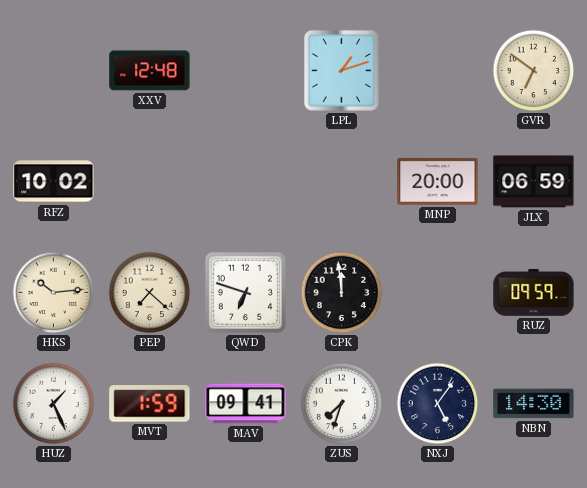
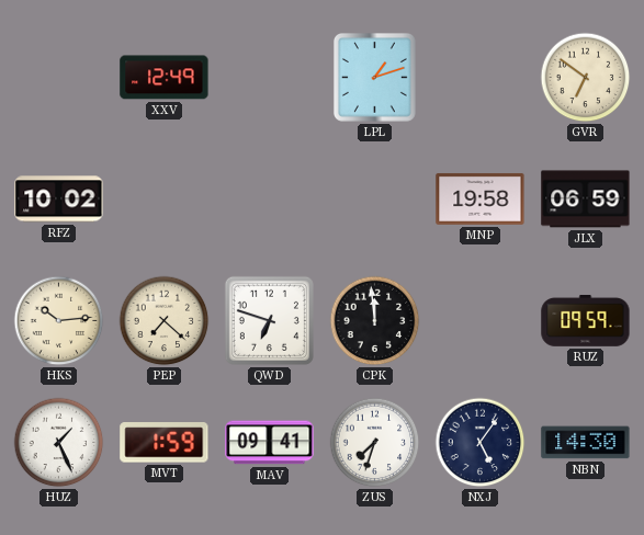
XXV: 12:48 -> 12:49
MNP: 20:00 -> 19:58
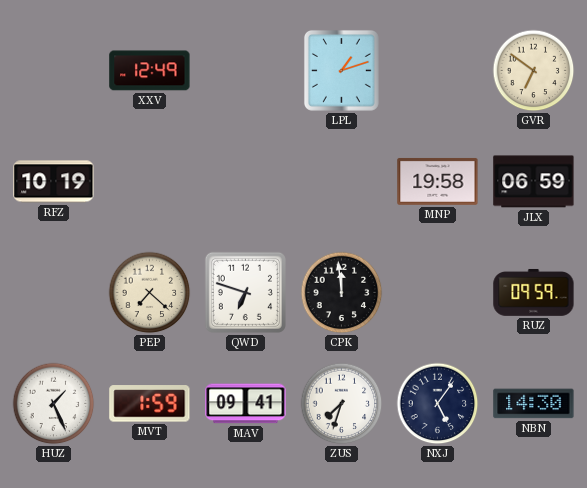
RFZ: 10:02 -> 10:19
HKS: 10:14 -> none
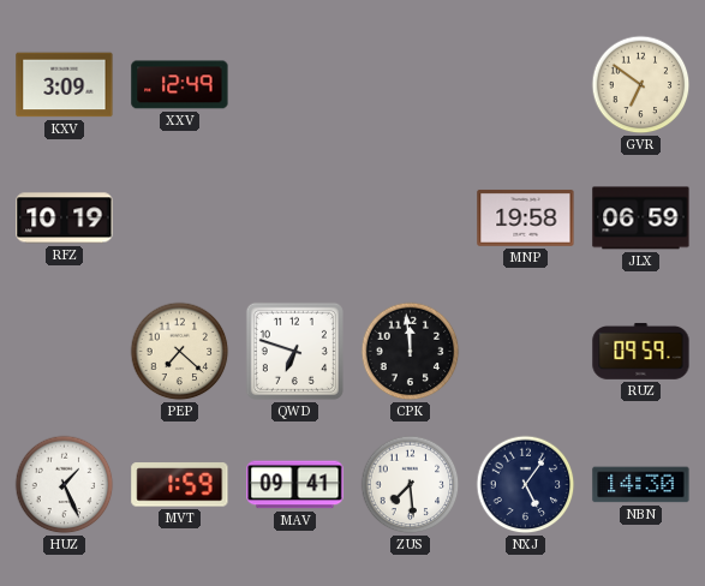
KXV: none -> 3:09
LPL: 1:12 -> none
ZUS: 7:33 -> 7:29
